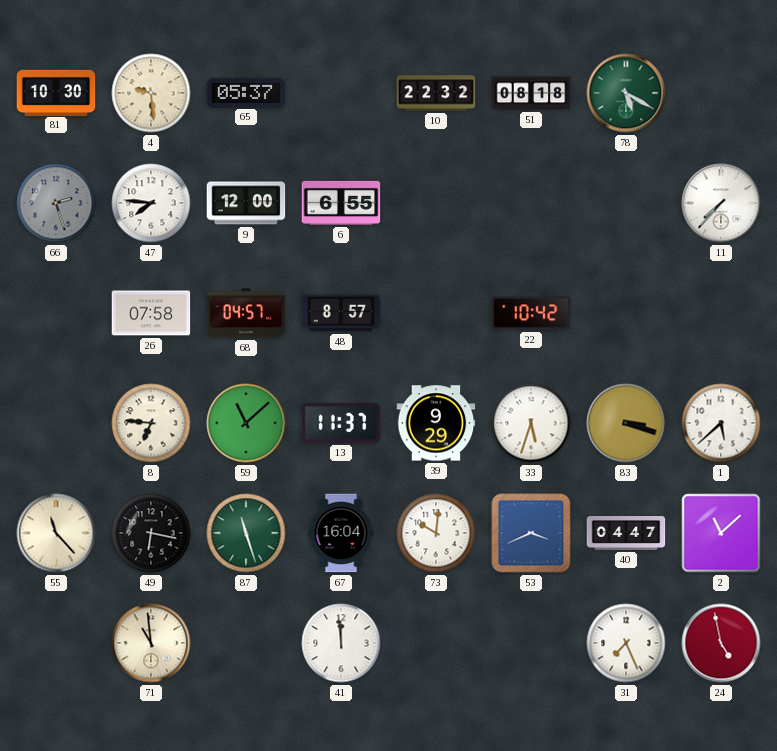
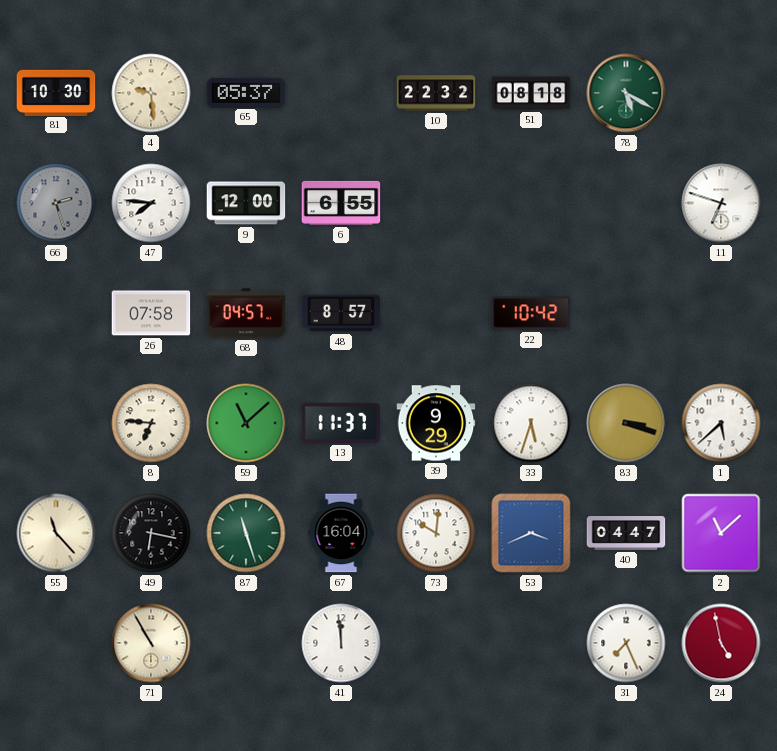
11: 7:37 -> 6:48
71: 10:59 -> 10:55
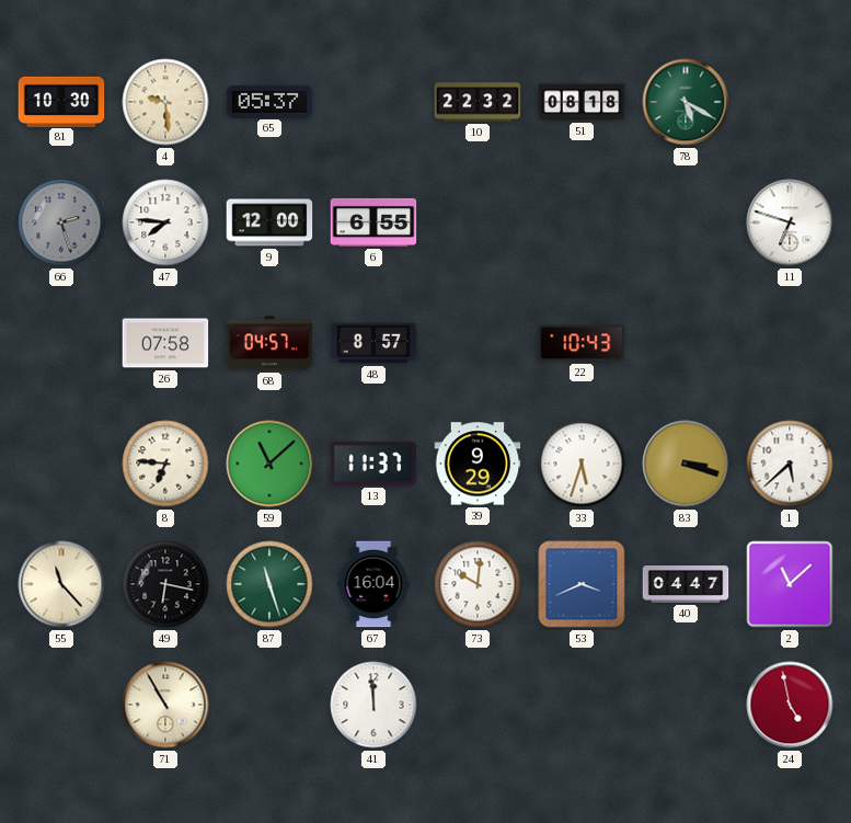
22: 10:42 -> 10:43
31: 7:26 -> none
